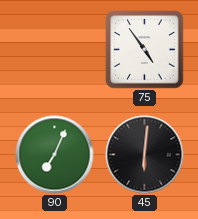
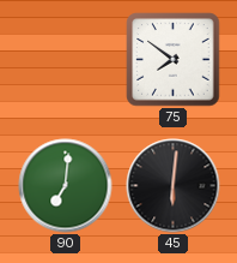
75: 4:54 -> 7:51
90: 7:04 -> 7:01
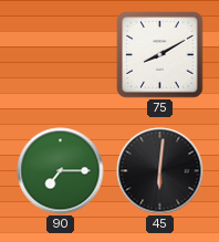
75: 7:51 -> 8:10
90: 7:01 -> 7:15
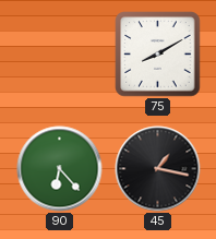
90: 7:15 -> 6:23
45: 6:01 -> 1:17
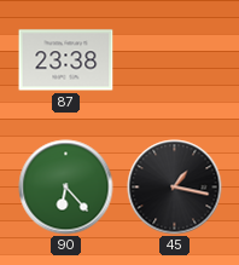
87: none -> 23:38
75: 8:10 -> none
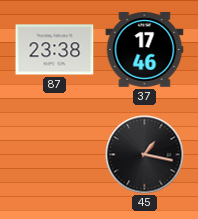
37: none -> 17:46
90: 6:23 -> none
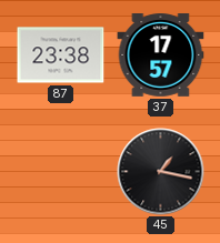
37: 17:46 -> 17:57
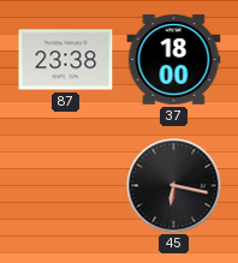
37: 17:57 -> 18:00
45: 1:17 -> 6:17
